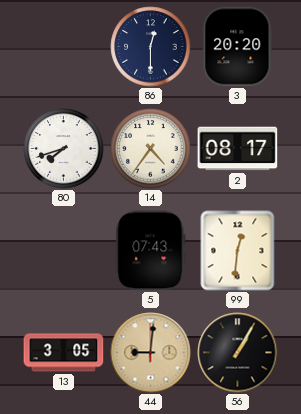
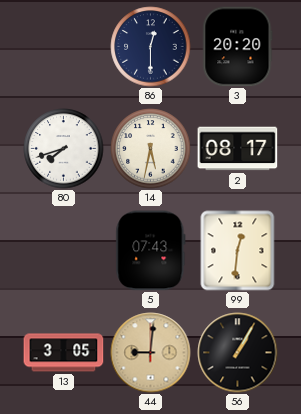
14: 4:36 -> 5:32
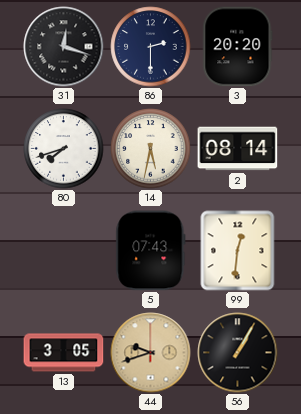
31: none -> 12:18
86: 12:30 -> 2:30
2: 08:17 -> 08:14
44: 9:01 -> 9:42
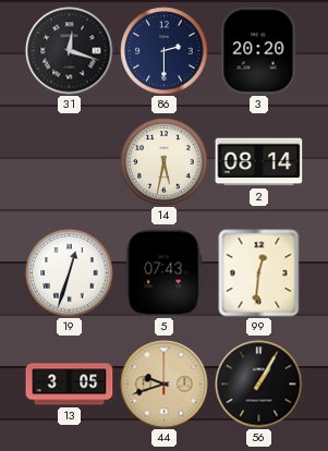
80: 7:42 -> none
19: none -> 12:33
